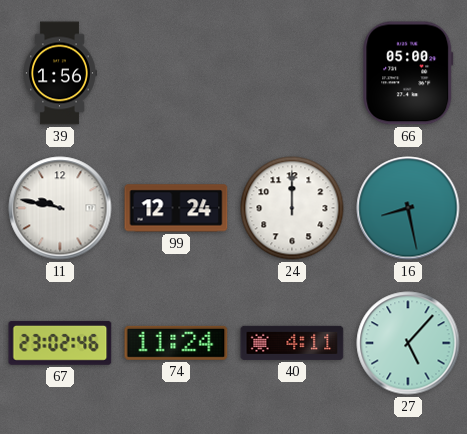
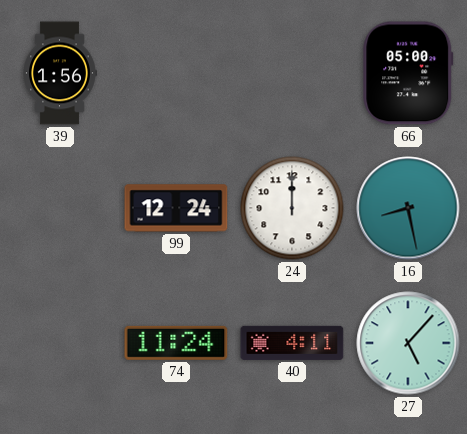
11: 9:47 -> none
67: 23:02 -> none
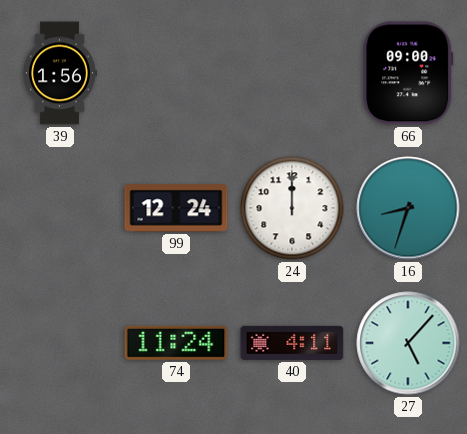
66: 05:00 -> 09:00
16: 8:28 -> 8:33
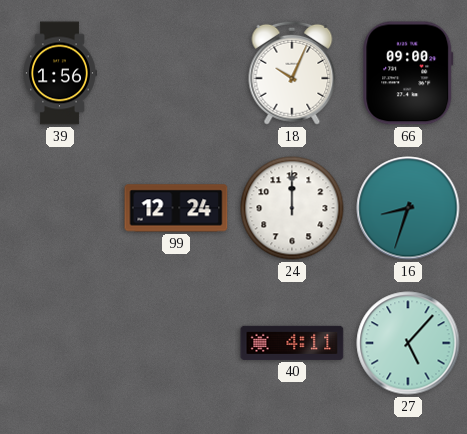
18: none -> 10:04
74: 11:24 -> none
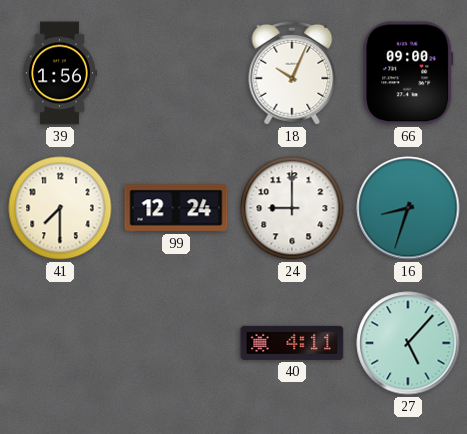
41: none -> 7:30
24: 12:00 -> 9:00
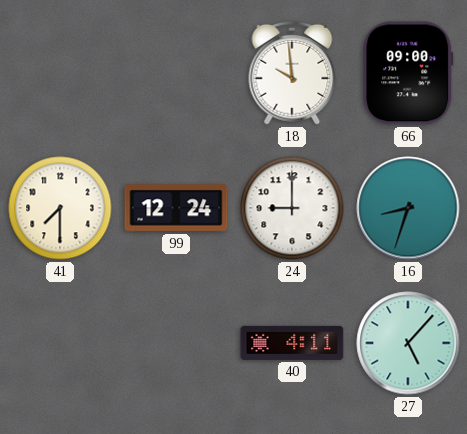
39: 1:56 -> none
18: 10:04 -> 9:59
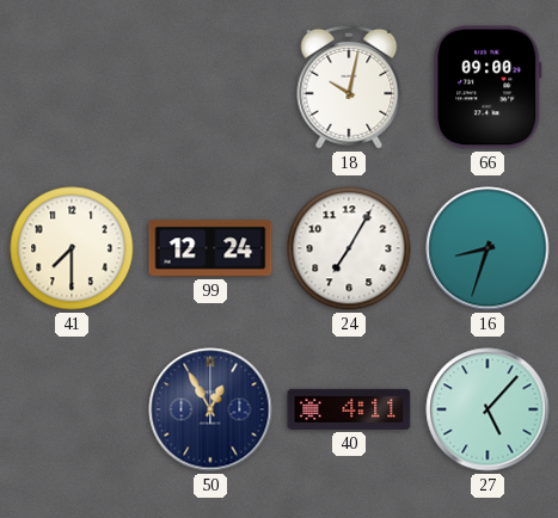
18: 9:59 -> 10:02
24: 9:00 -> 7:05
50: none -> 12:55
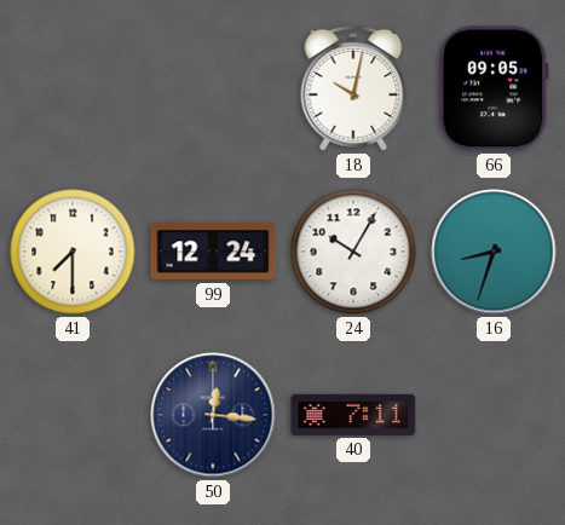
66: 09:00 -> 09:05
24: 7:05 -> 10:05
50: 12:55 -> 12:16
40: 4:11 -> 7:11
27: 5:07 -> none
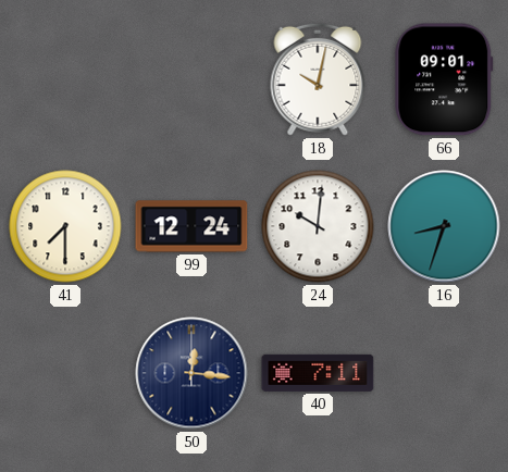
66: 09:05 -> 09:01
24: 10:05 -> 10:01
